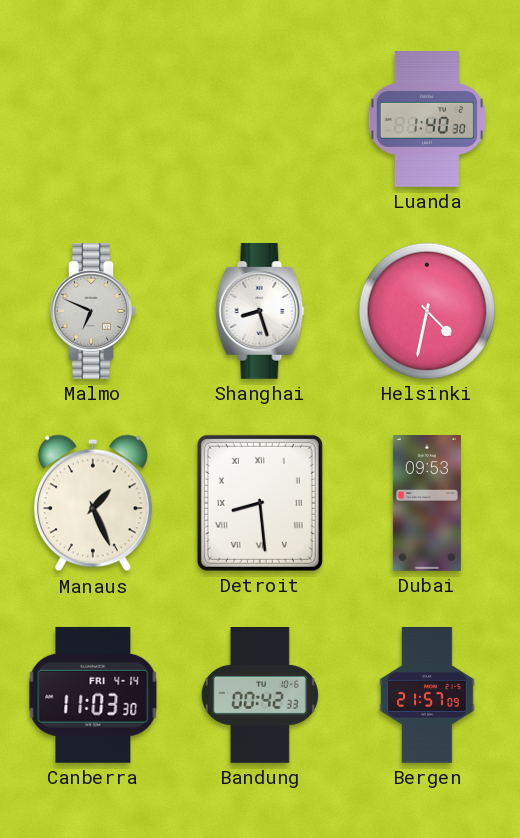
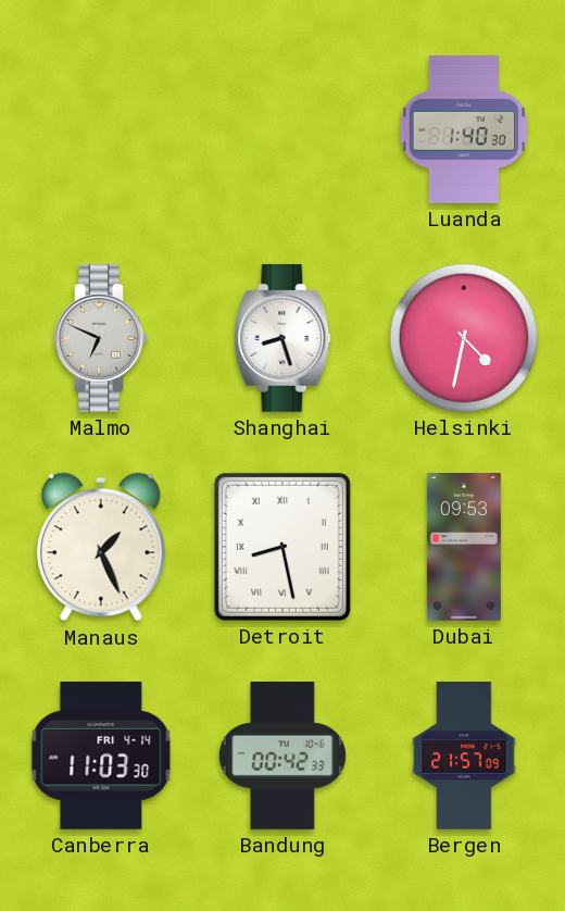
Detroit: 8:29 -> 8:28
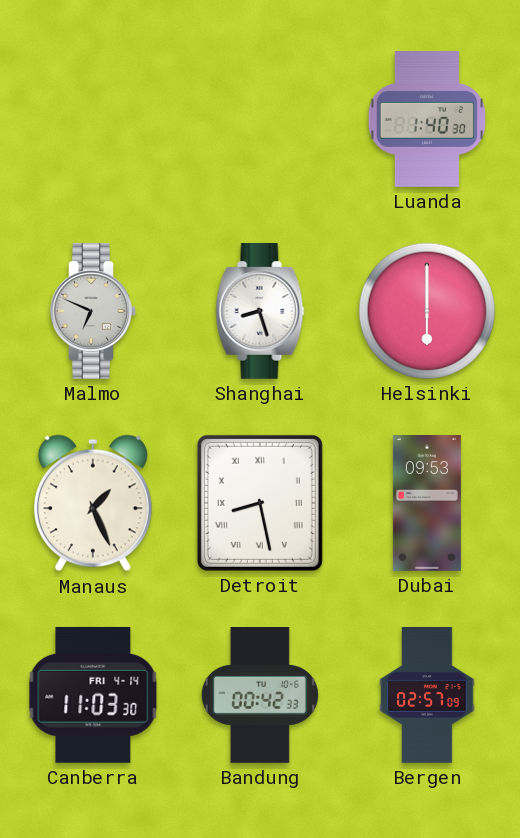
Helsinki: 4:32 -> 6:00
Bergen: 21:57 -> 02:57
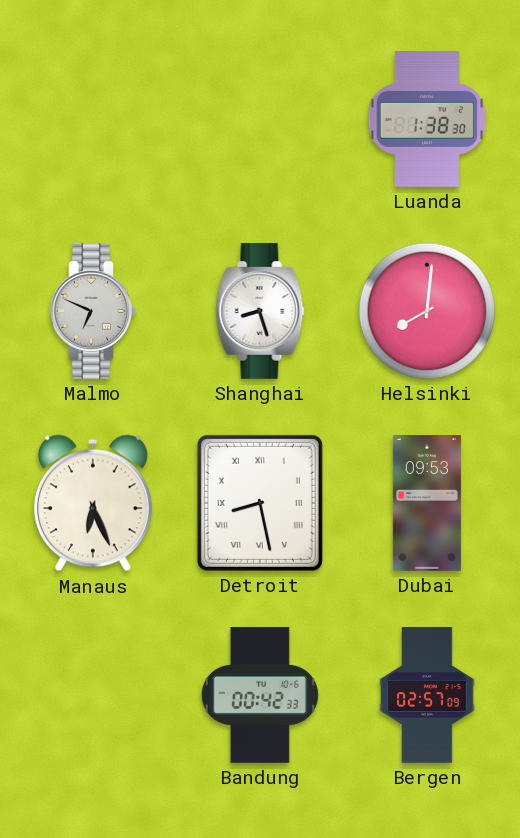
Luanda: 1:40 -> 1:38
Helsinki: 6:00 -> 8:01
Manaus: 1:26 -> 6:26
Canberra: 11:03 -> none
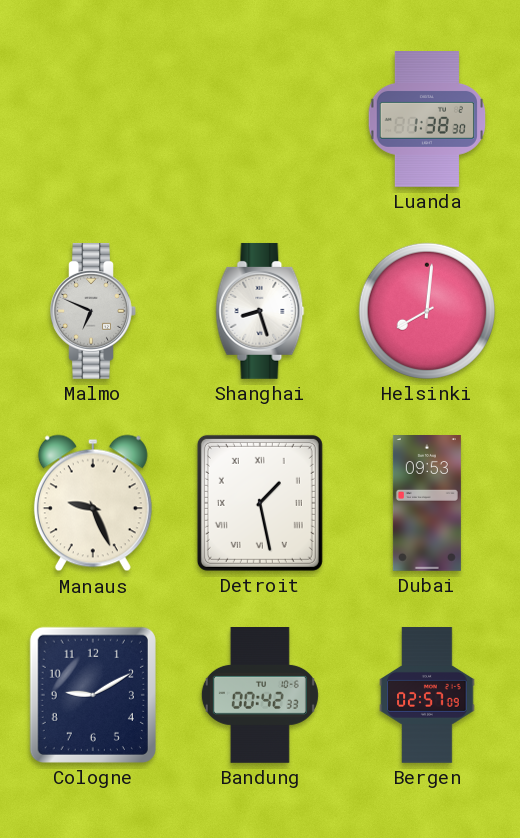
Manaus: 6:26 -> 9:26
Detroit: 8:28 -> 1:28
Cologne: none -> 9:10
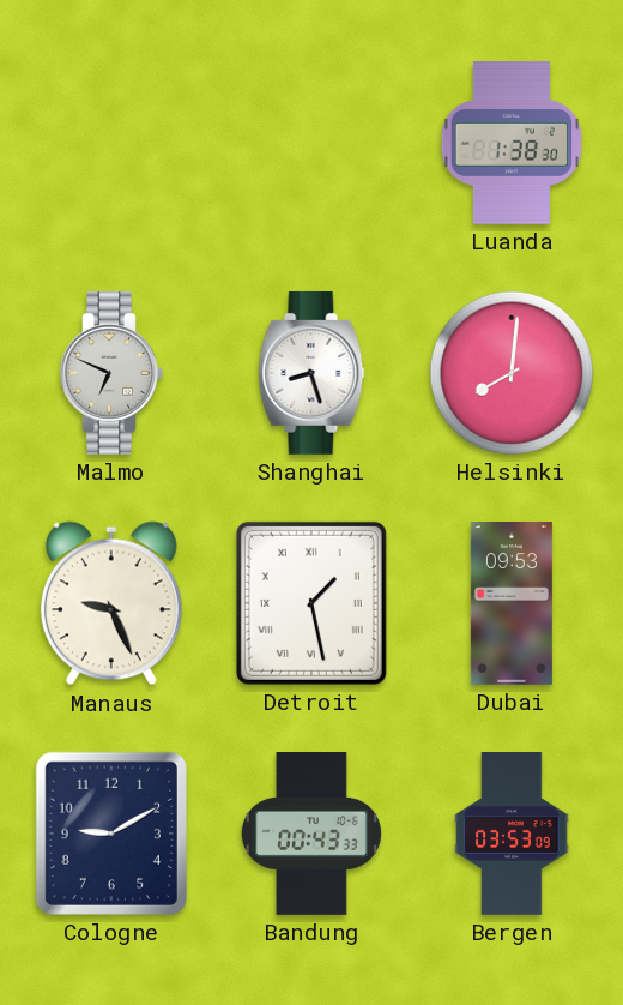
Bandung: 00:42 -> 00:43
Bergen: 02:57 -> 03:53
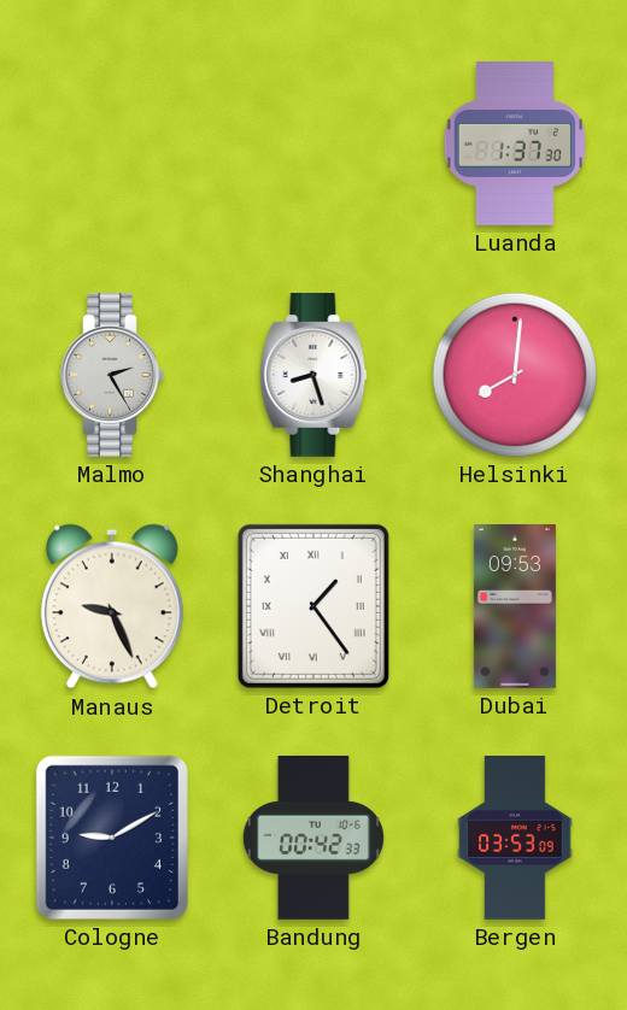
Luanda: 1:38 -> 1:37
Malmo: 6:49 -> 2:25
Detroit: 1:28 -> 1:24
Bandung: 00:43 -> 00:42
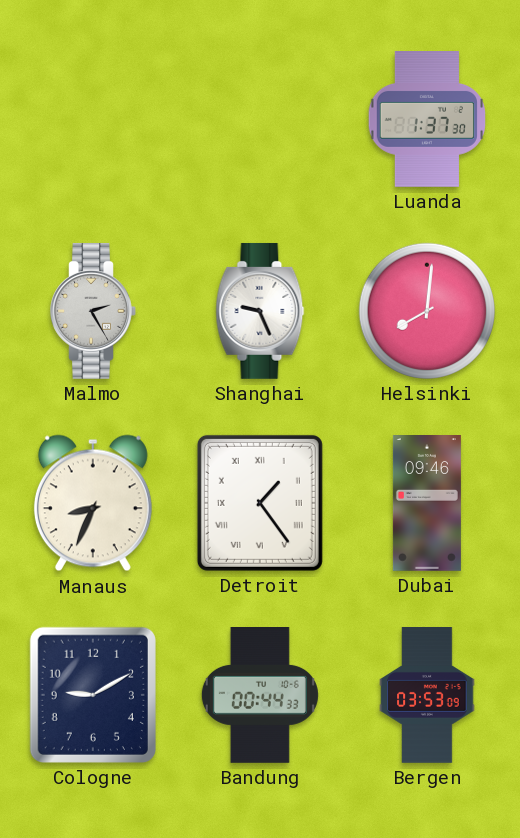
Shanghai: 8:27 -> 9:26
Manaus: 9:26 -> 8:34
Dubai: 09:53 -> 09:46
Bandung: 00:42 -> 00:44
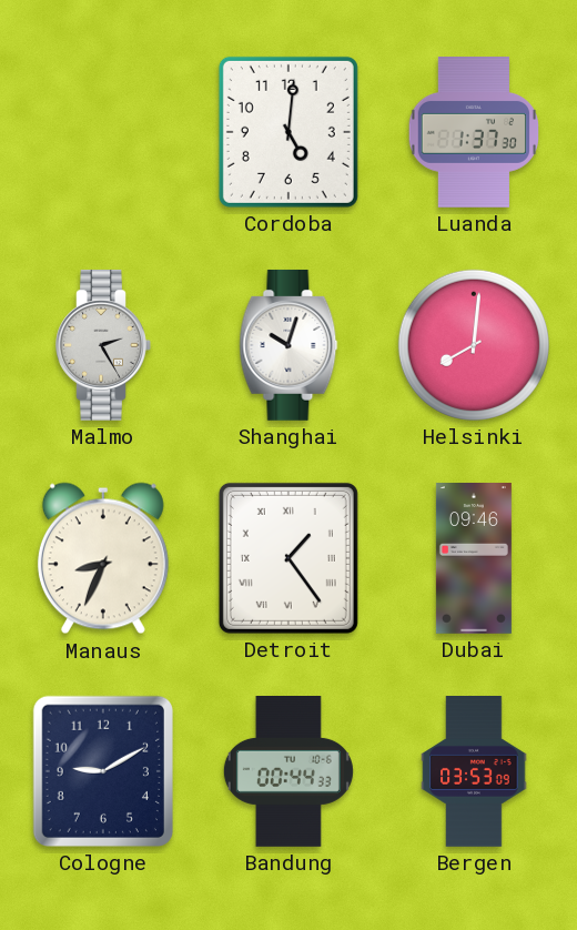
Cordoba: none -> 5:01
Shanghai: 9:26 -> 10:03
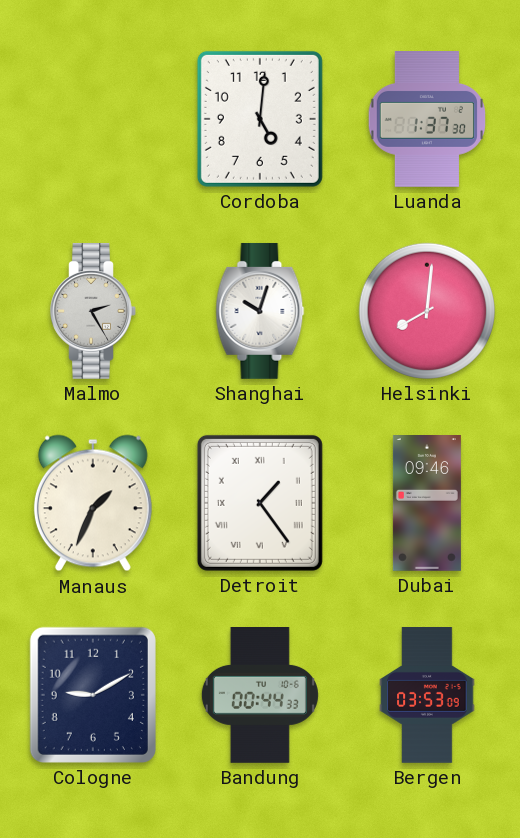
Manaus: 8:34 -> 1:34
